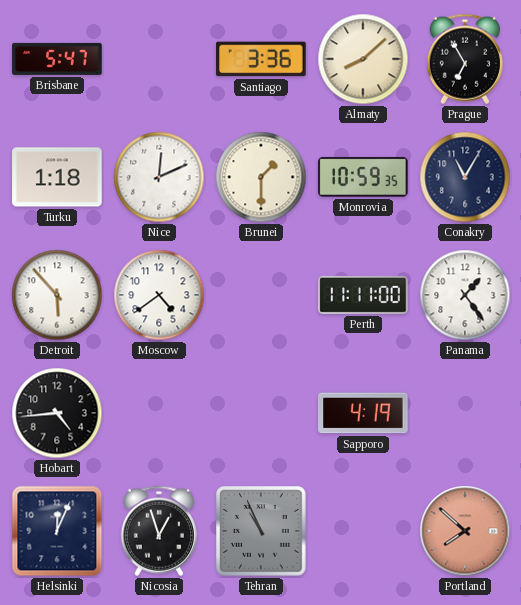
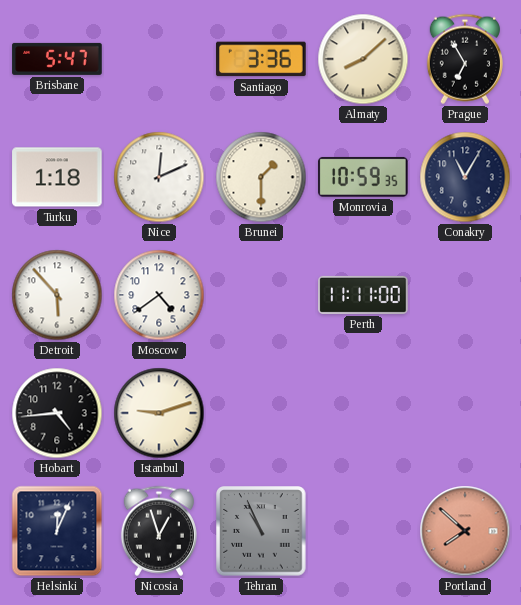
Panama: 1:24 -> none
Istanbul: none -> 9:12
Sapporo: 4:19 -> none
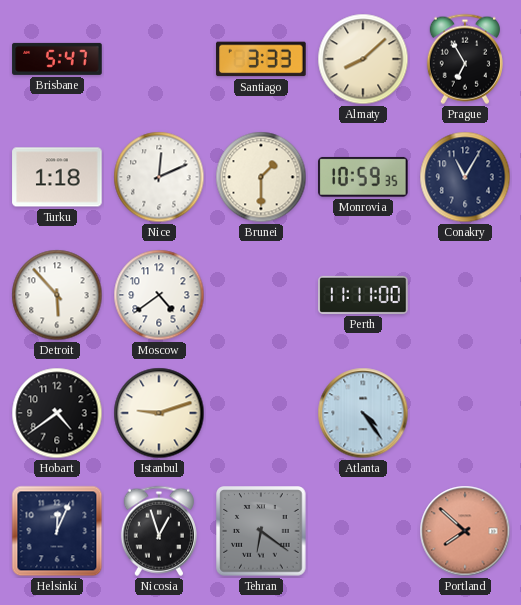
Santiago: 3:36 -> 3:33
Hobart: 4:44 -> 4:39
Atlanta: none -> 4:24
Tehran: 10:56 -> 6:21
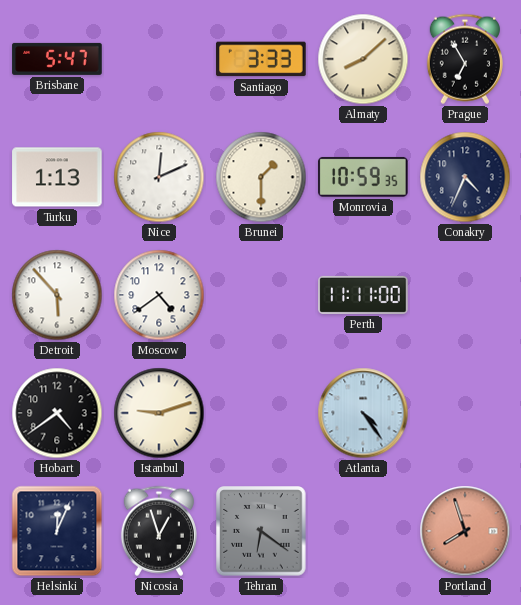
Turku: 1:18 -> 1:13
Conakry: 11:05 -> 4:34
Portland: 7:52 -> 7:57
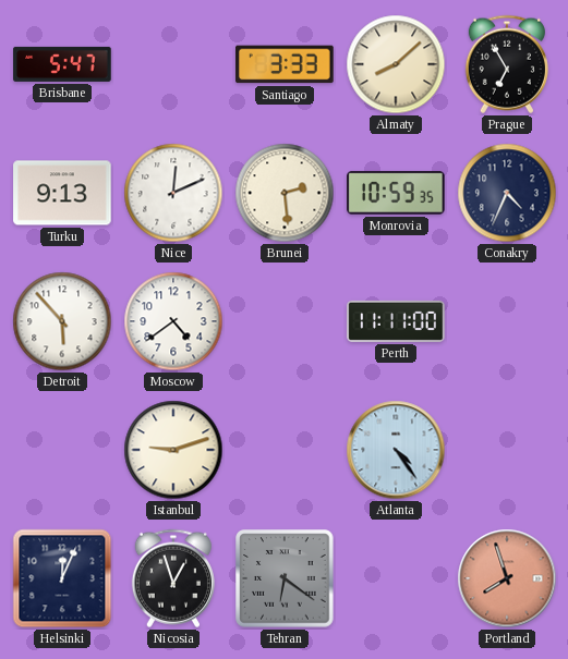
Turku: 1:13 -> 9:13
Brunei: 1:30 -> 2:29
Hobart: 4:39 -> none
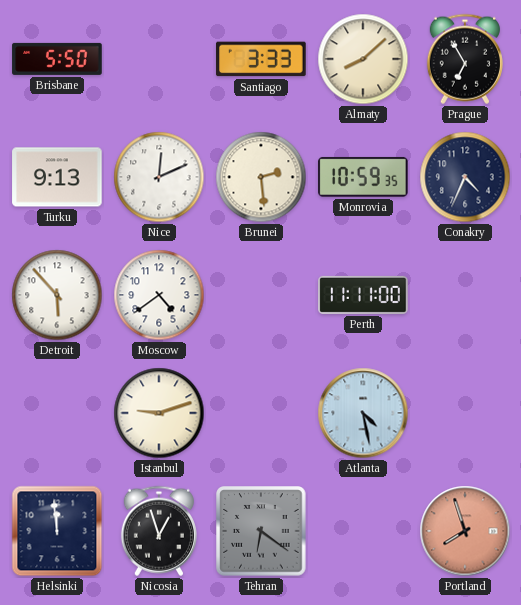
Brisbane: 5:47 -> 5:50
Atlanta: 4:24 -> 4:28
Helsinki: 12:04 -> 11:59
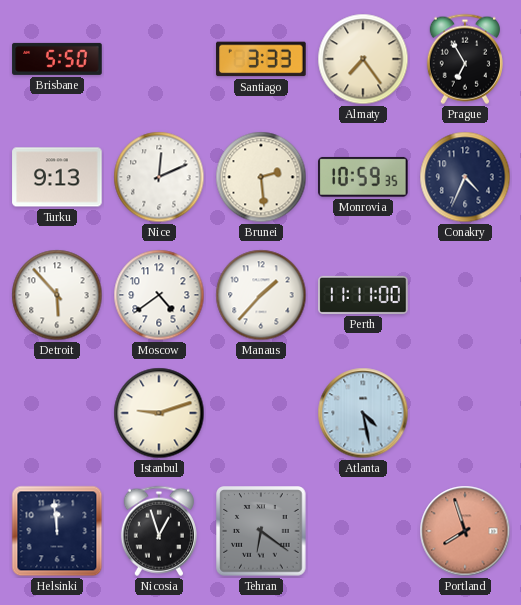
Almaty: 8:08 -> 7:24
Manaus: none -> 1:37
